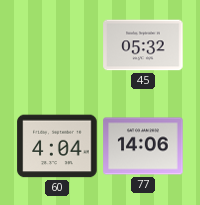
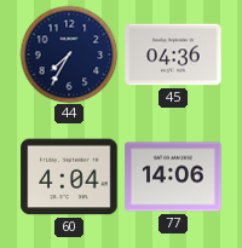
44: none -> 7:35
45: 05:32 -> 04:36
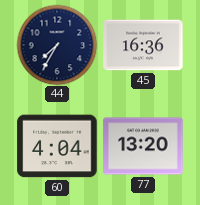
45: 04:36 -> 16:36
77: 14:06 -> 13:20
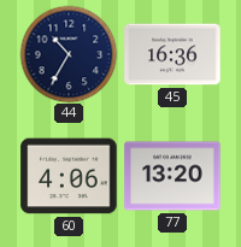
44: 7:35 -> 10:35
60: 4:04 -> 4:06
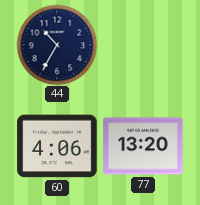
45: 16:36 -> none
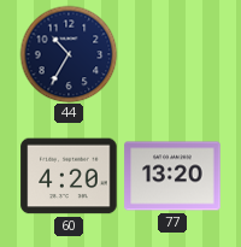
60: 4:06 -> 4:20
